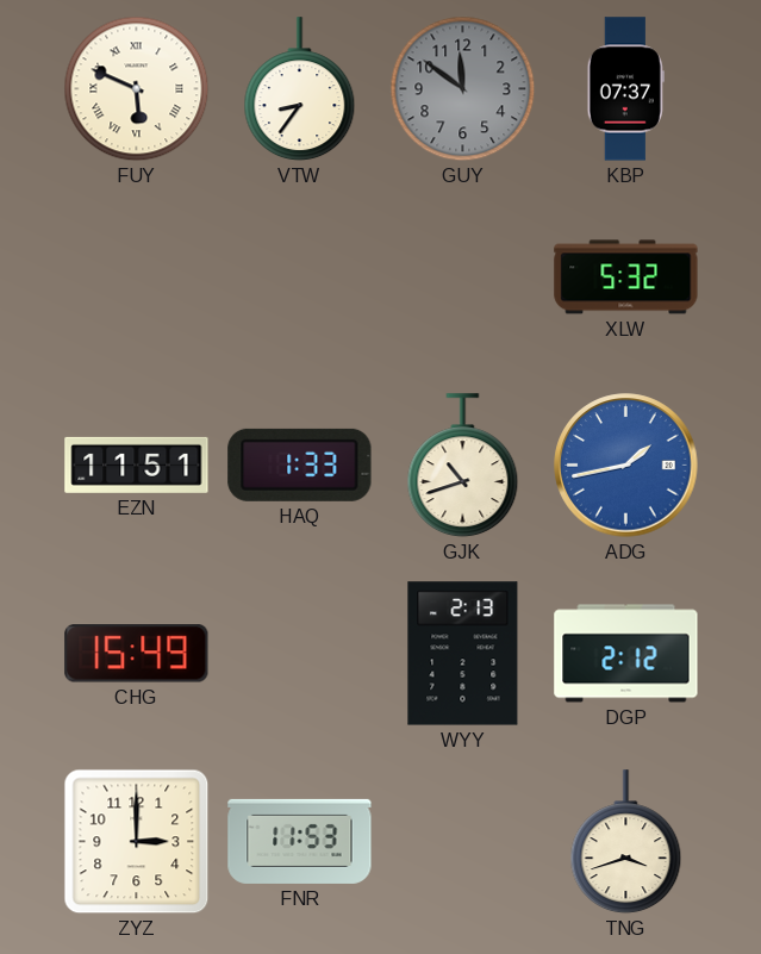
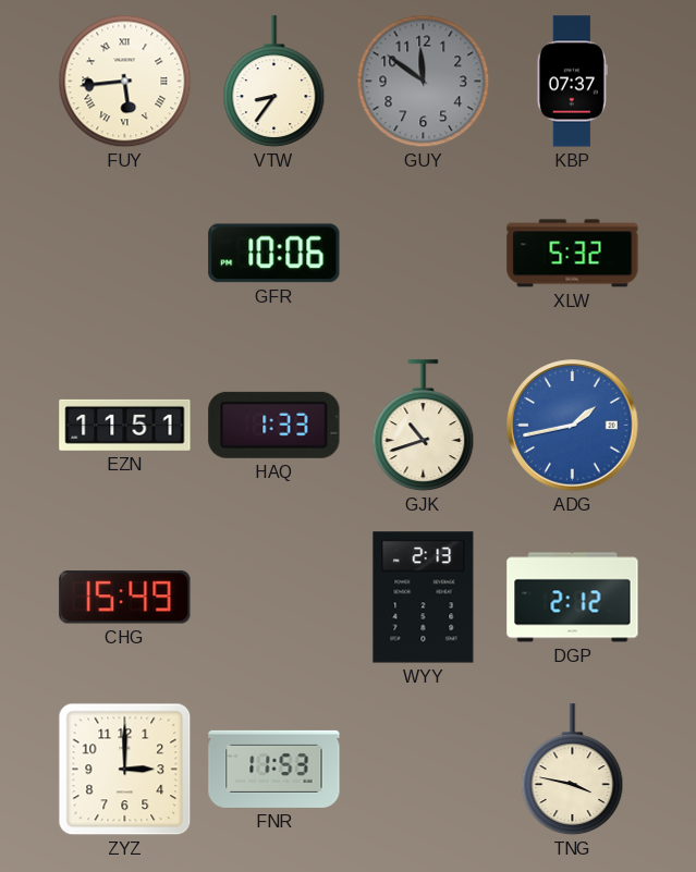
FUY: 5:49 -> 5:44
GFR: none -> 10:06
TNG: 3:42 -> 3:47
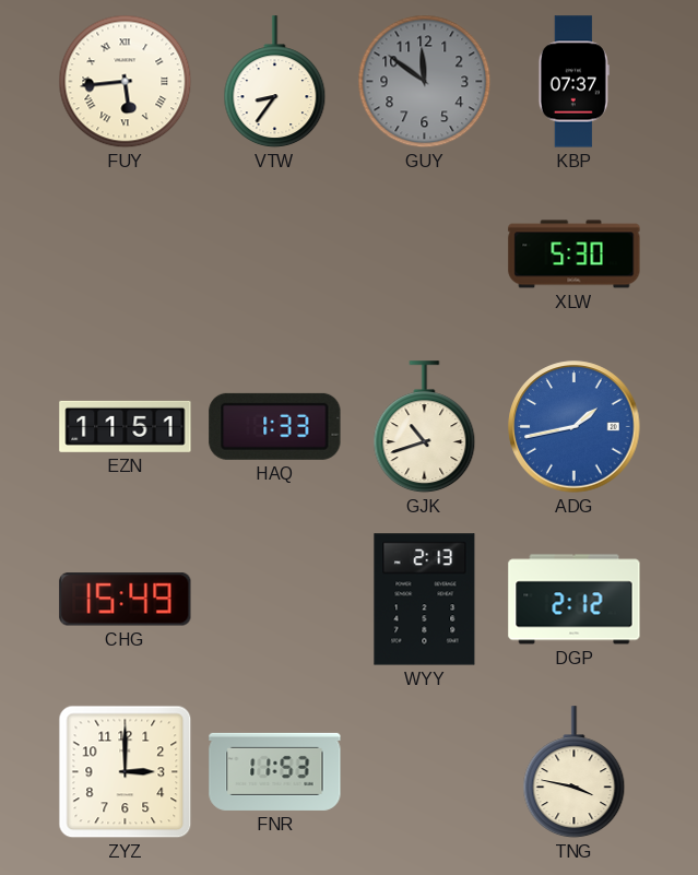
GFR: 10:06 -> none
XLW: 5:32 -> 5:30
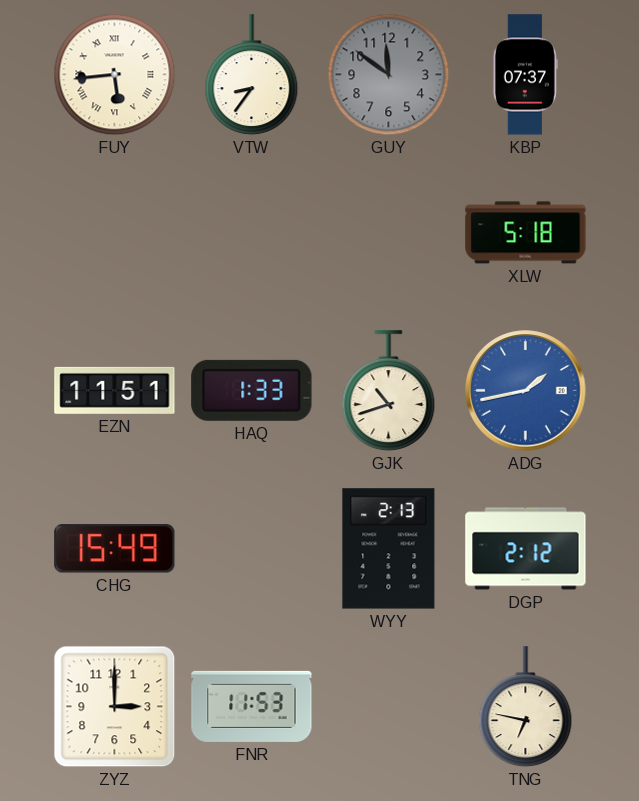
XLW: 5:30 -> 5:18
TNG: 3:47 -> 6:47
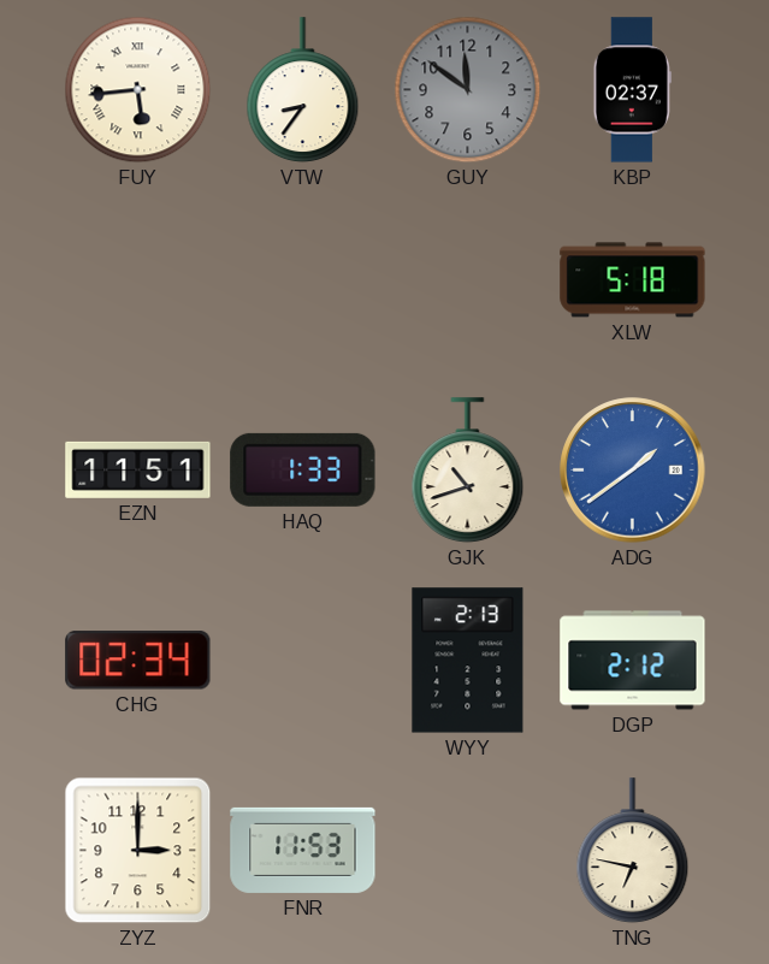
KBP: 07:37 -> 02:37
ADG: 1:43 -> 1:39
CHG: 15:49 -> 02:34
